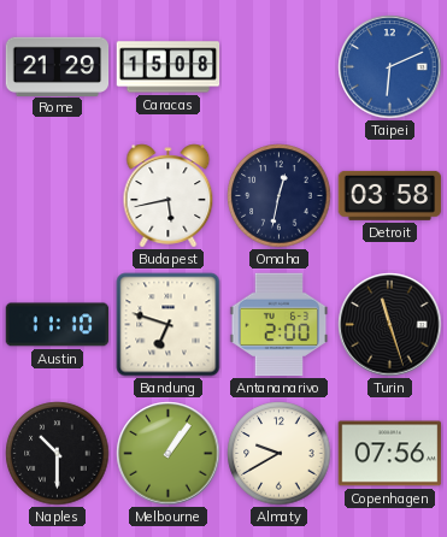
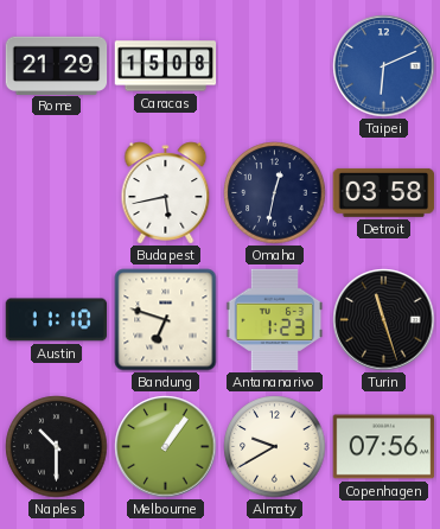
Antananarivo: 2:00 -> 1:23
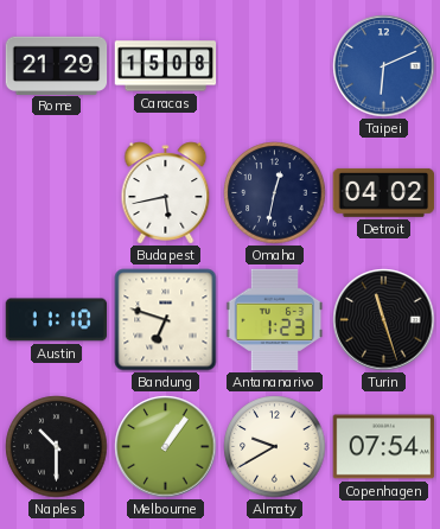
Detroit: 03:58 -> 04:02
Copenhagen: 07:56 -> 07:54
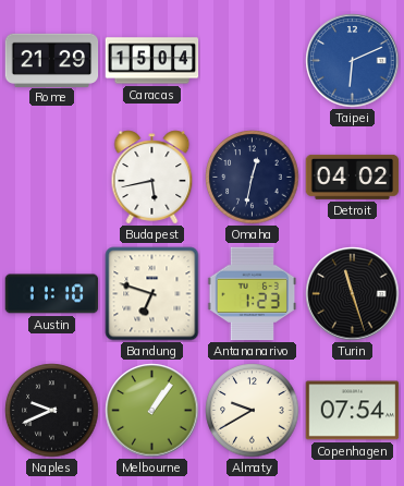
Caracas: 15:08 -> 15:04
Naples: 10:30 -> 9:41
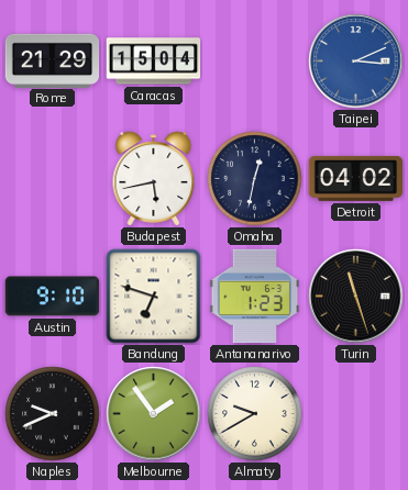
Taipei: 6:11 -> 3:11
Austin: 11:10 -> 9:10
Melbourne: 1:06 -> 1:54
Copenhagen: 07:54 -> none
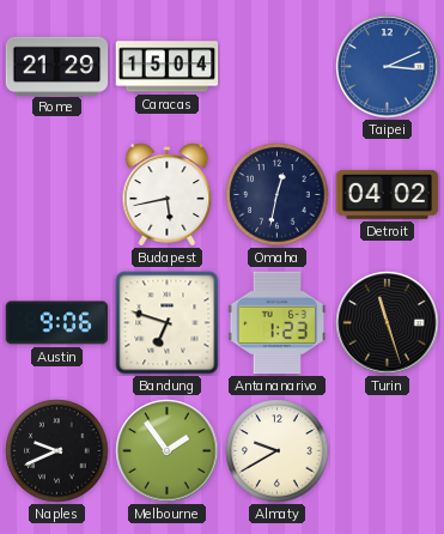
Austin: 9:10 -> 9:06
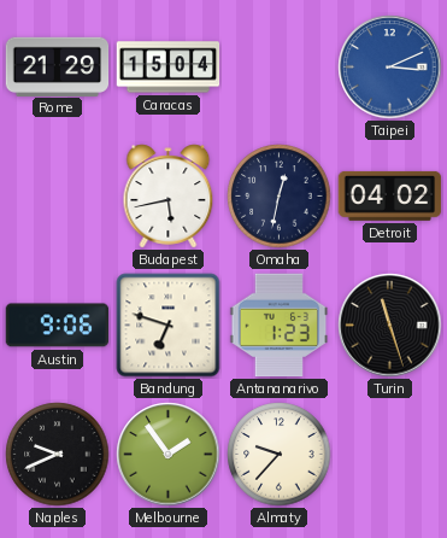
Almaty: 9:40 -> 9:37
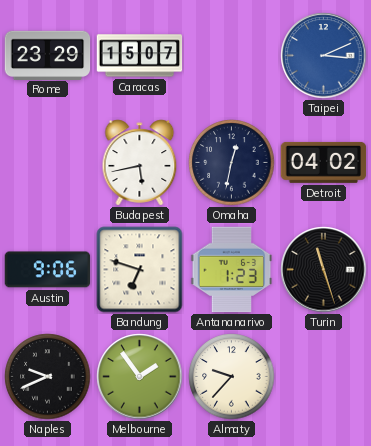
Rome: 21:29 -> 23:29
Caracas: 15:04 -> 15:07
